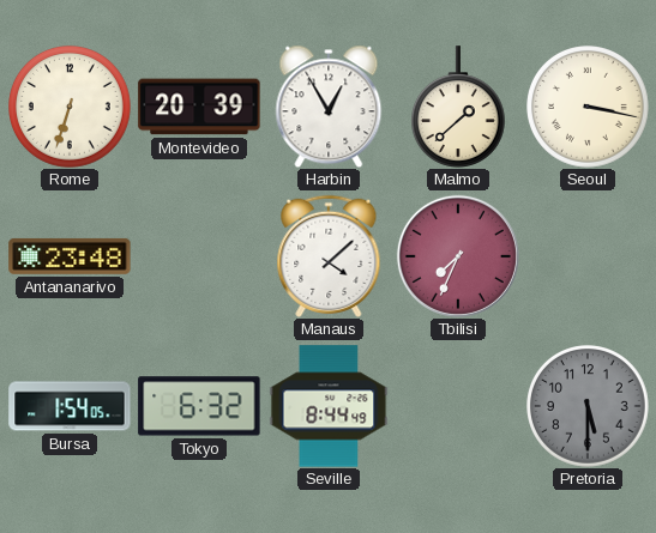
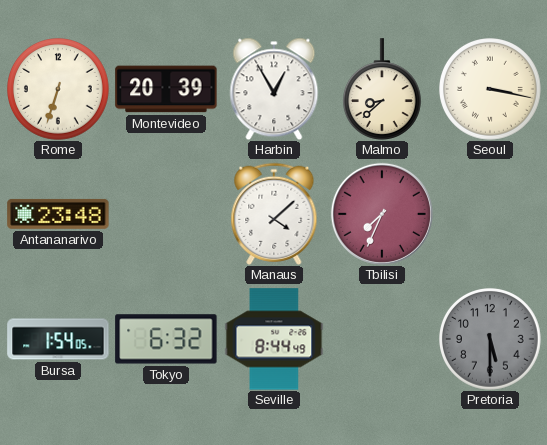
Malmo: 1:38 -> 8:38
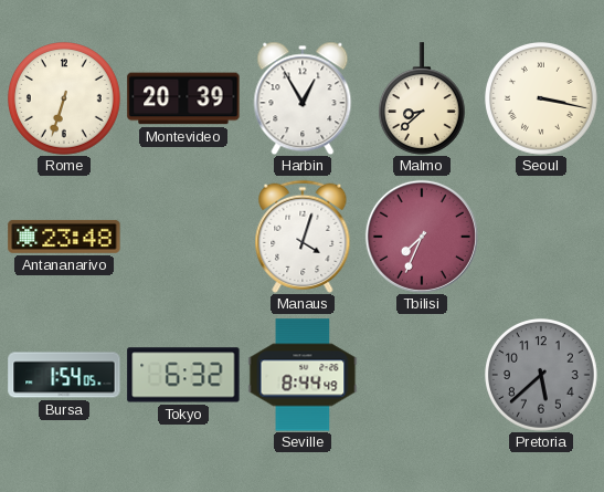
Manaus: 4:08 -> 4:03
Pretoria: 5:30 -> 5:38
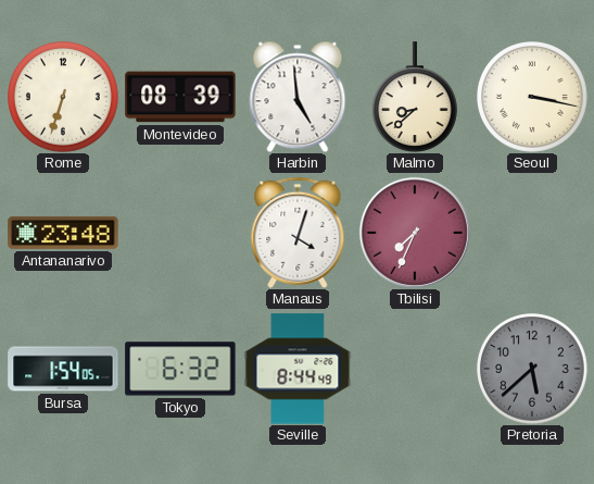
Montevideo: 20:39 -> 08:39
Harbin: 12:55 -> 4:59
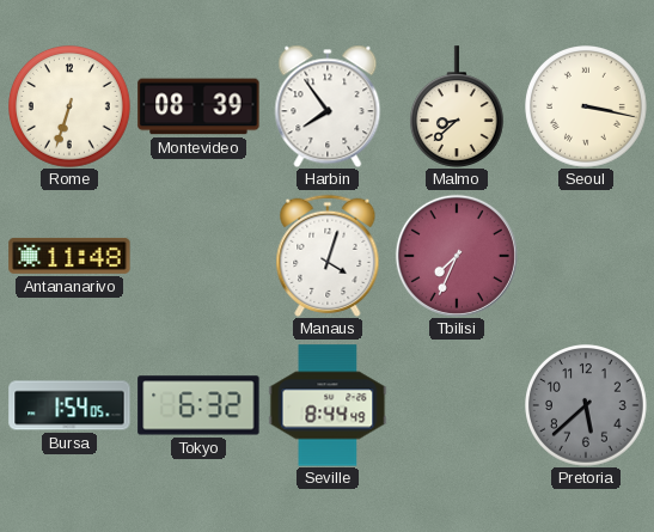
Harbin: 4:59 -> 7:54
Antananarivo: 23:48 -> 11:48
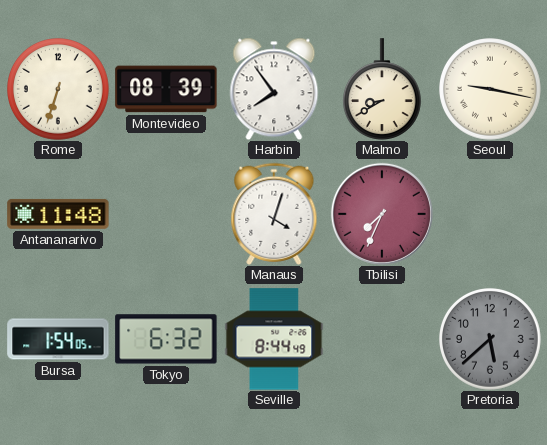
Malmo: 8:38 -> 8:40
Seoul: 3:17 -> 9:17
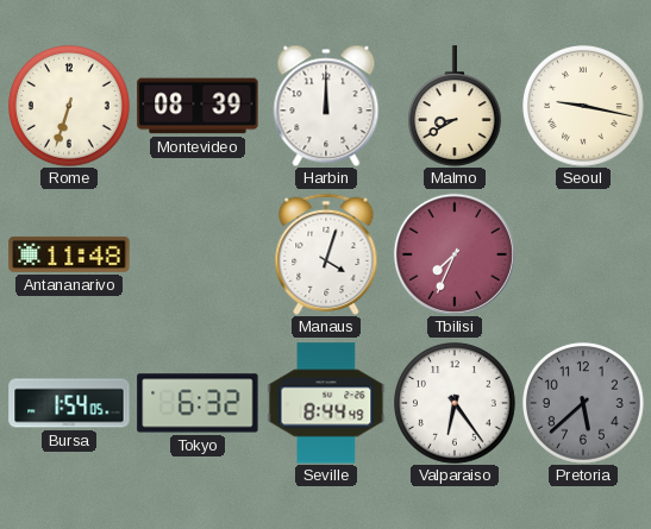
Harbin: 7:54 -> 12:00
Valparaiso: none -> 6:24
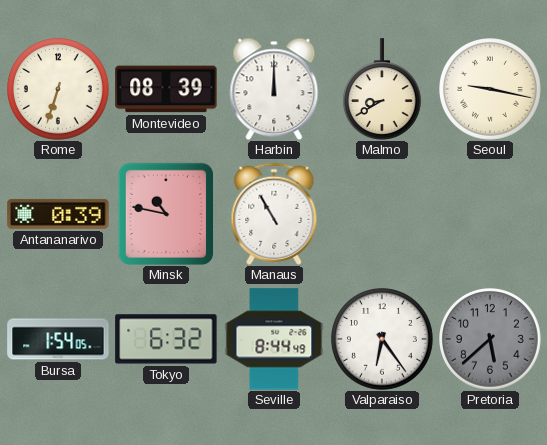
Antananarivo: 11:48 -> 0:39
Minsk: none -> 10:47
Manaus: 4:03 -> 10:55
Tbilisi: 7:34 -> none
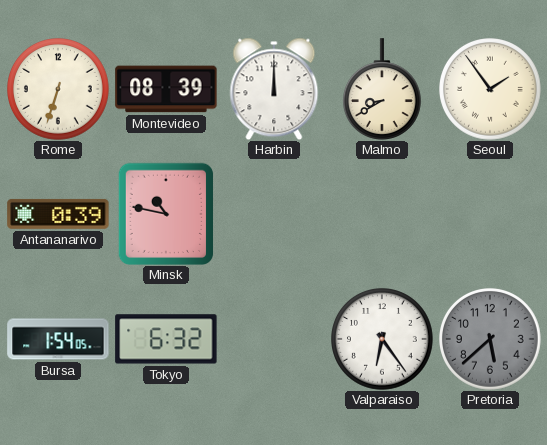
Seoul: 9:17 -> 1:54
Manaus: 10:55 -> none
Seville: 8:44 -> none
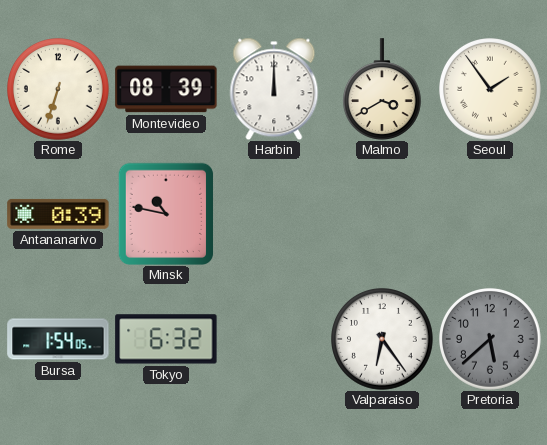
Malmo: 8:40 -> 3:40
